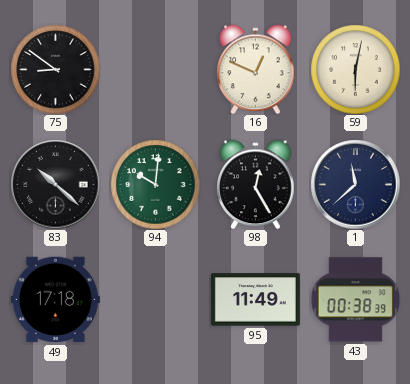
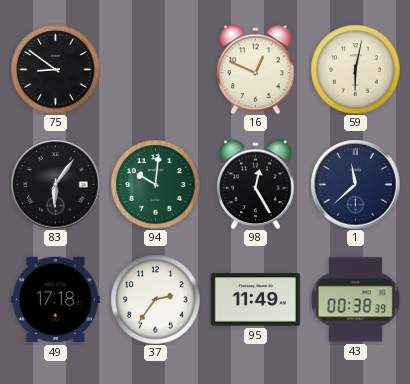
83: 10:22 -> 6:06
37: none -> 2:36
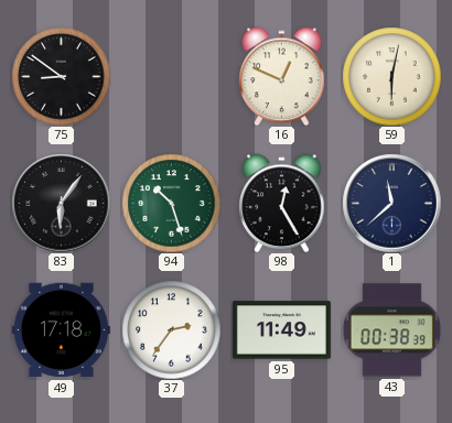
94: 10:01 -> 10:27
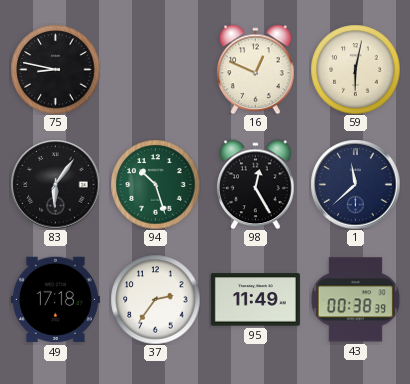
75: 8:51 -> 8:47
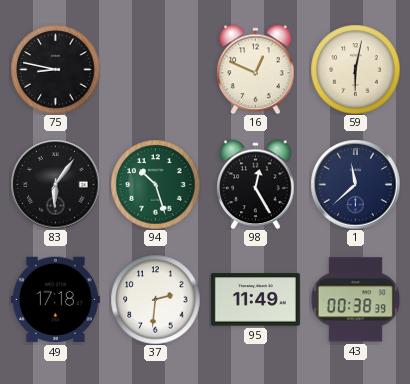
37: 2:36 -> 2:31
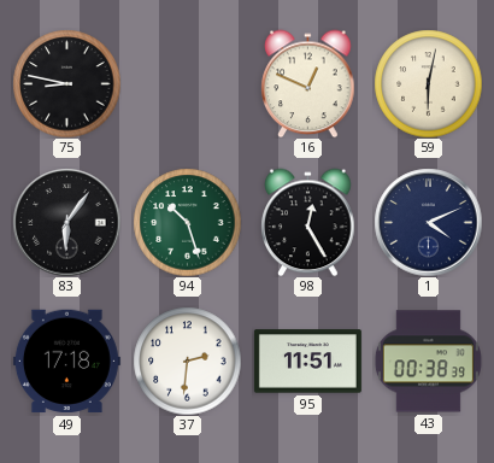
1: 11:38 -> 4:11
95: 11:49 -> 11:51
